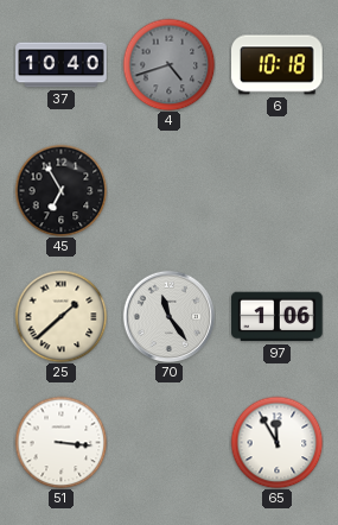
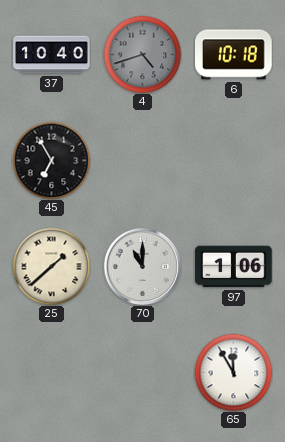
70: 11:24 -> 11:00
51: 3:16 -> none
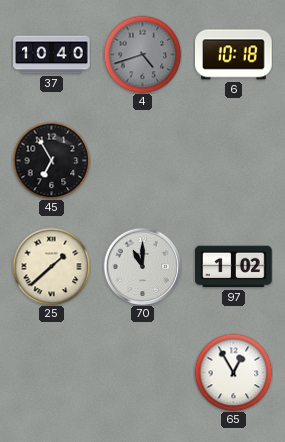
97: 1:06 -> 1:02
65: 11:55 -> 12:55
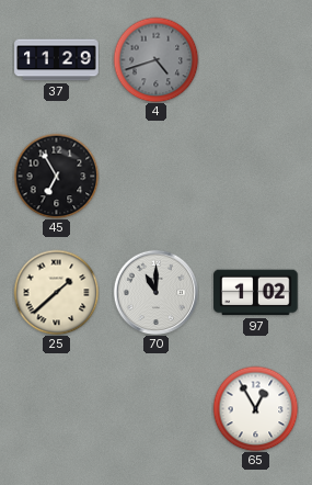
37: 10:40 -> 11:29
6: 10:18 -> none
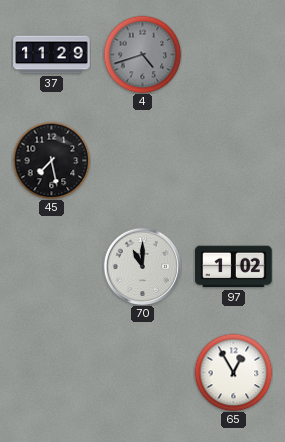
45: 6:55 -> 7:28
25: 1:38 -> none
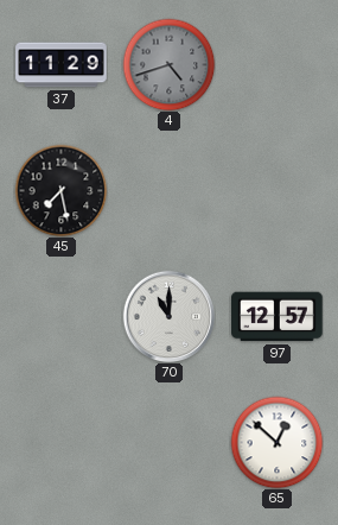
97: 1:02 -> 12:57
65: 12:55 -> 12:52
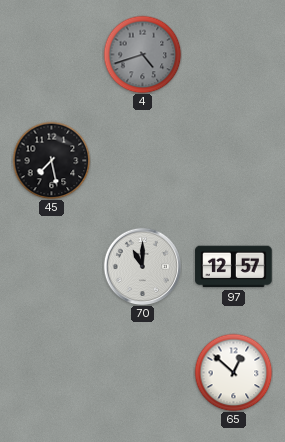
37: 11:29 -> none
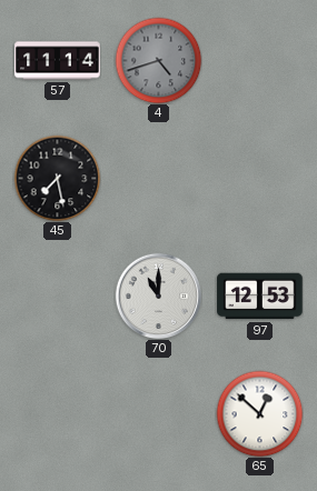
57: none -> 11:14
97: 12:57 -> 12:53
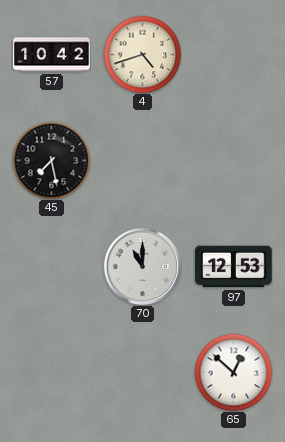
57: 11:14 -> 10:42
4 dial: grey -> cream
